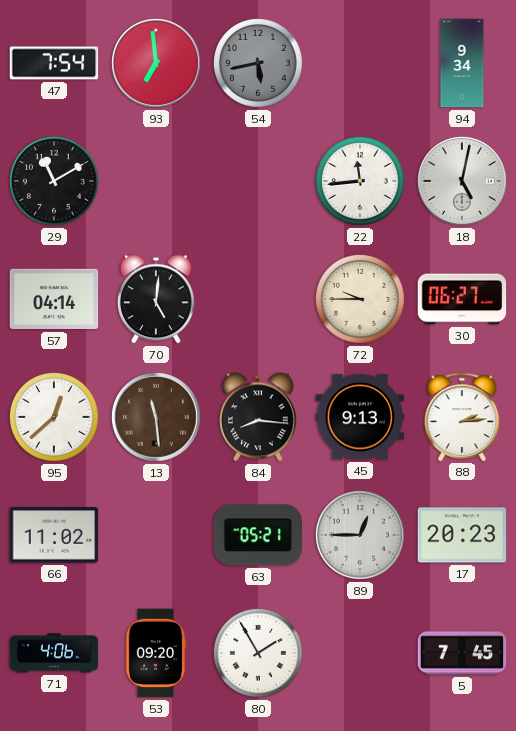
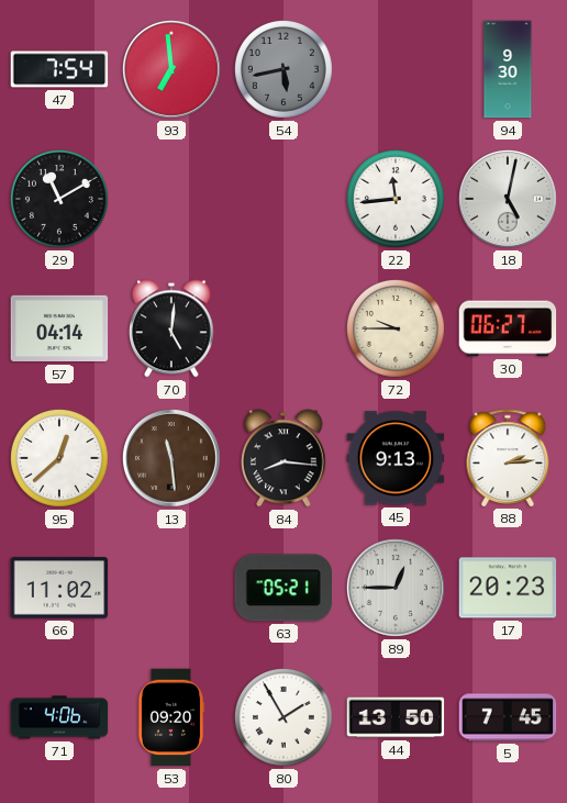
94: 9:34 -> 9:30
44: none -> 13:50
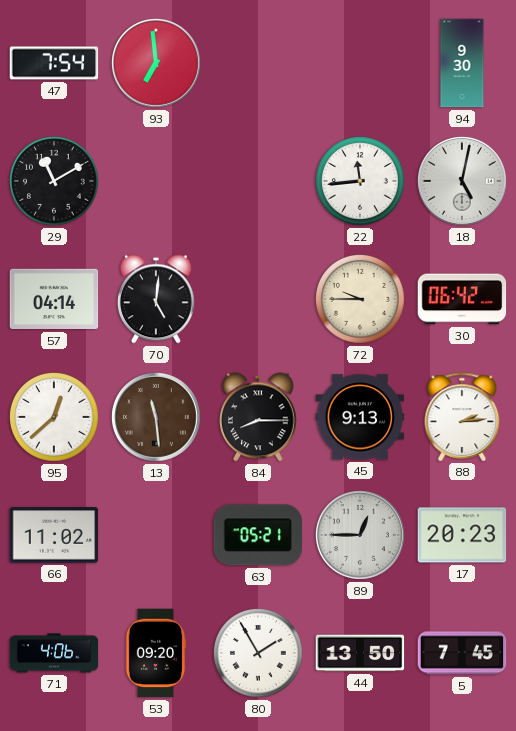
54: 5:43 -> none
30: 06:27 -> 06:42
84: 8:16 -> 8:15
